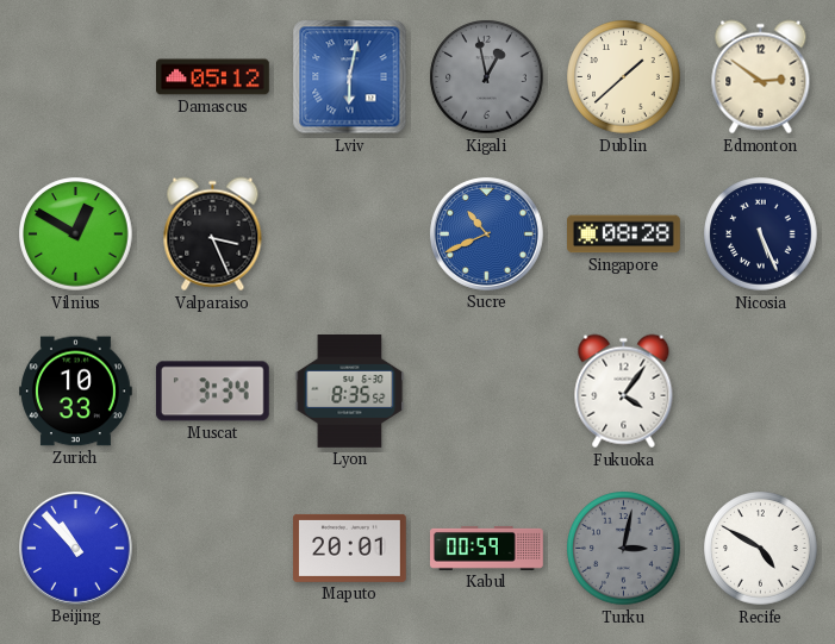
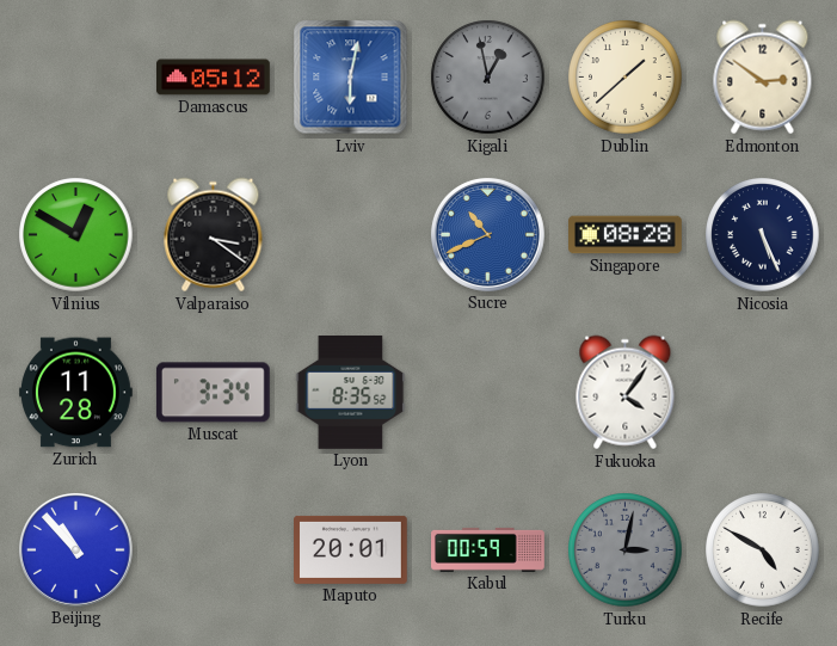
Valparaiso: 3:26 -> 3:21
Zurich: 10:33 -> 11:28
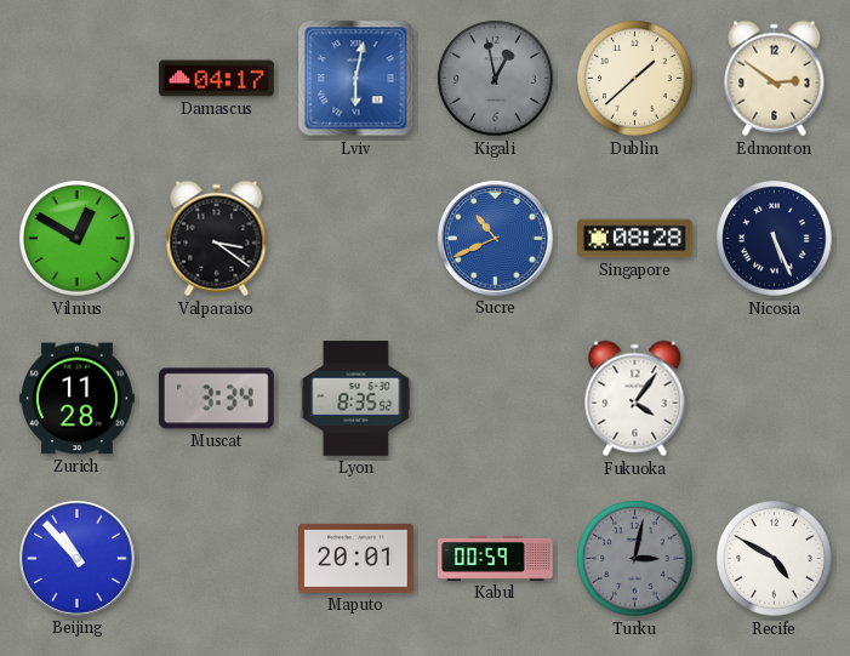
Damascus: 05:12 -> 04:17
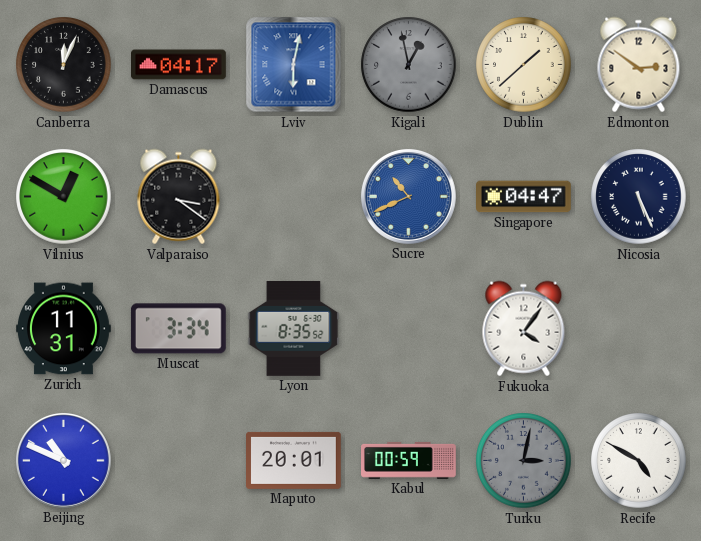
Canberra: none -> 12:04
Singapore: 08:28 -> 04:47
Zurich: 11:28 -> 11:31
Beijing: 10:53 -> 10:49
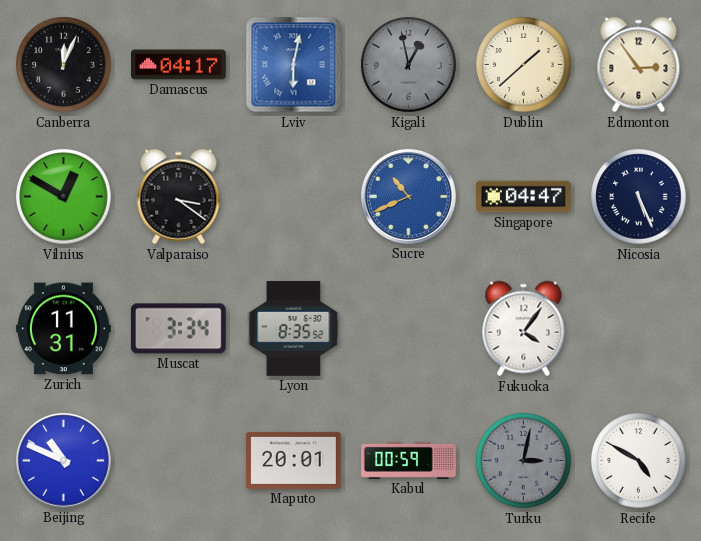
Edmonton: 2:51 -> 2:54
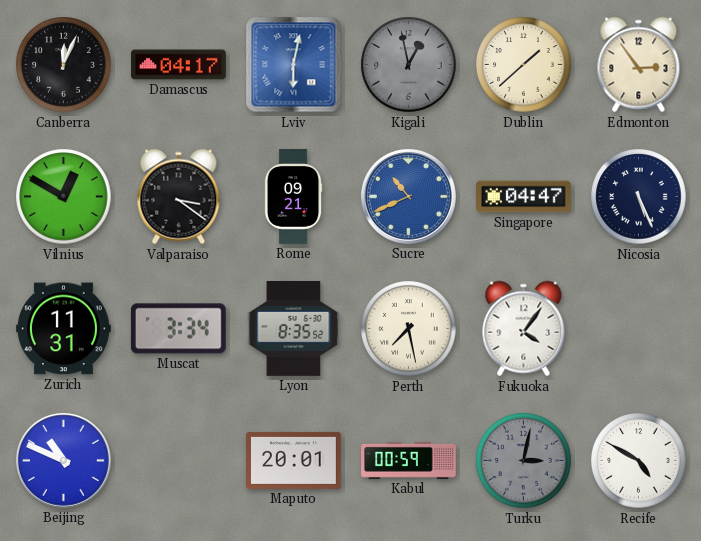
Rome: none -> 09:21
Perth: none -> 7:28
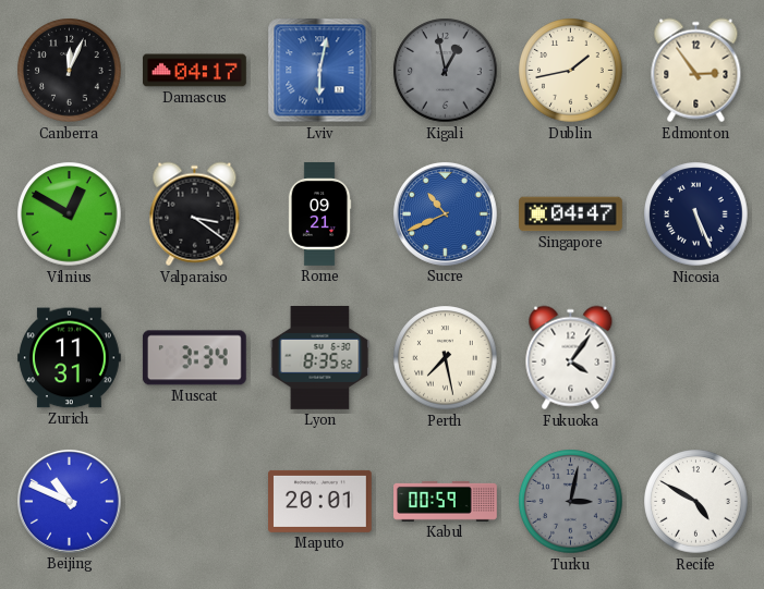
Dublin: 1:38 -> 1:43
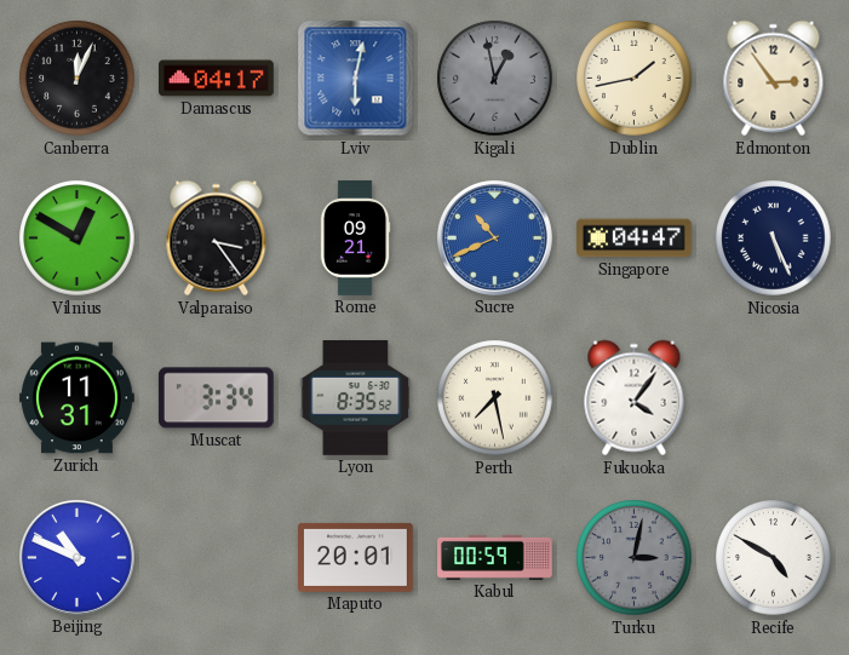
Valparaiso: 3:21 -> 3:24
